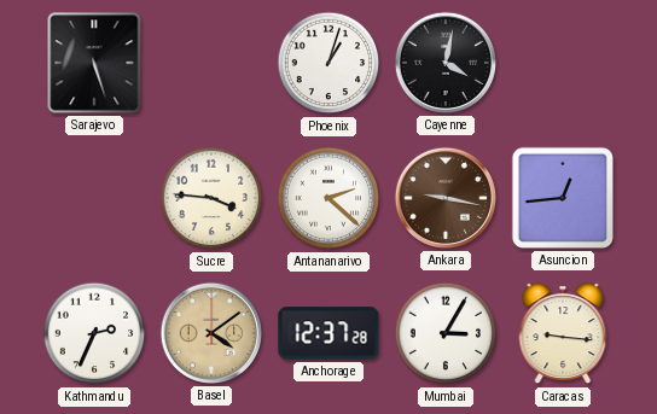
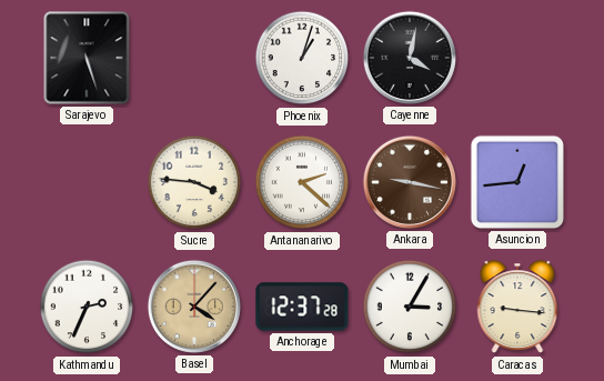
Basel: 4:09 -> 4:07
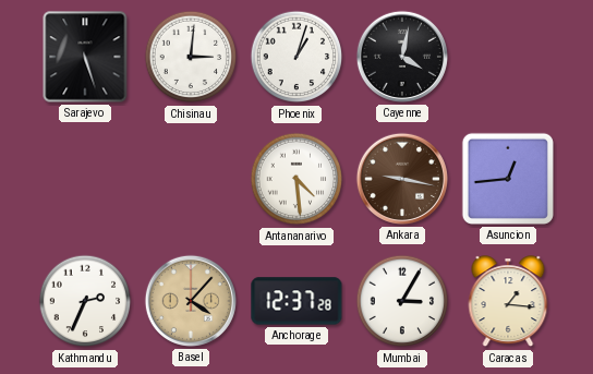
Chisinau: none -> 3:01
Sucre: 3:46 -> none
Antananarivo: 2:22 -> 4:29
Caracas: 9:16 -> 1:16
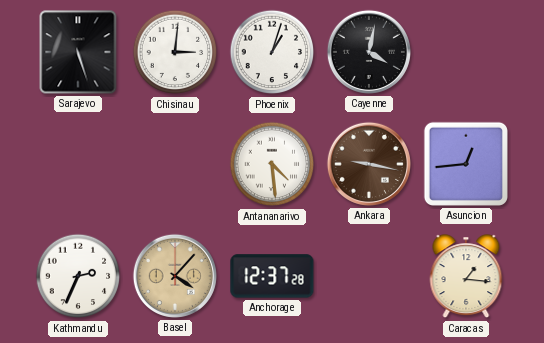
Mumbai: 3:05 -> none
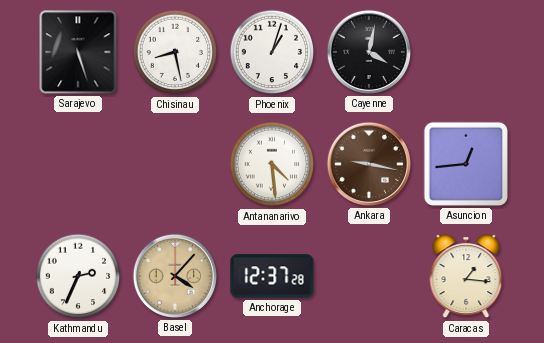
Chisinau: 3:01 -> 8:28
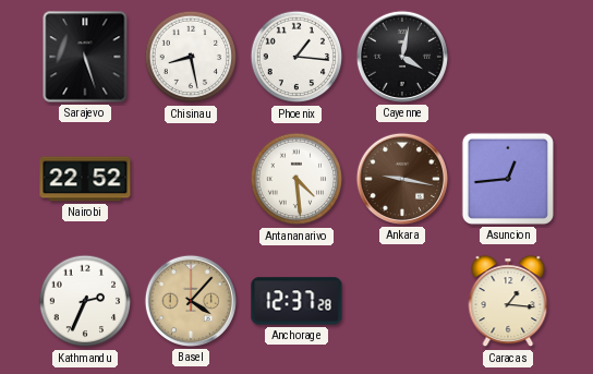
Phoenix: 1:03 -> 1:16
Nairobi: none -> 22:52
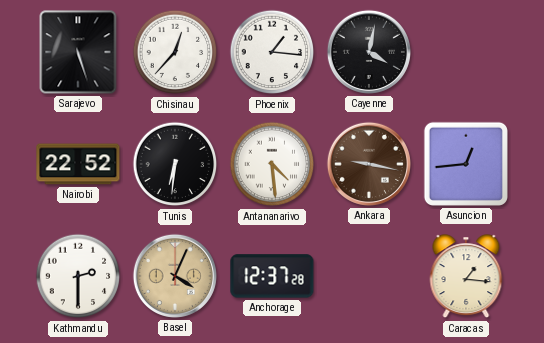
Chisinau: 8:28 -> 12:37
Tunis: none -> 6:31
Kathmandu: 2:34 -> 2:30
Basel: 4:07 -> 4:04
